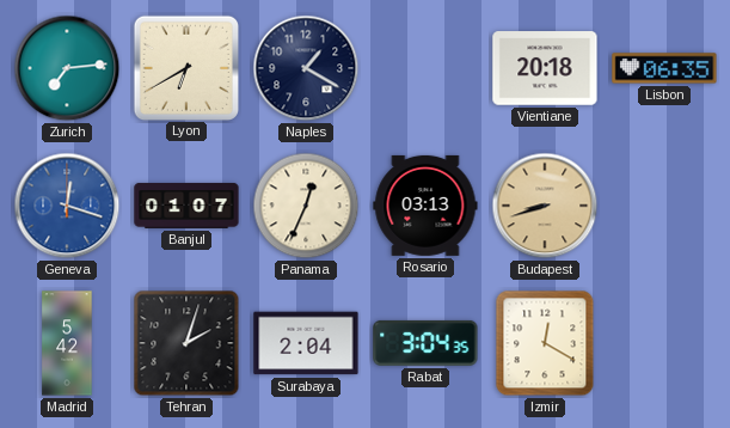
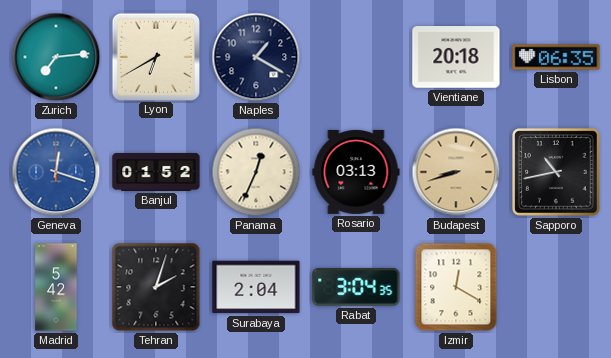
Banjul: 01:07 -> 01:52
Sapporo: none -> 10:43
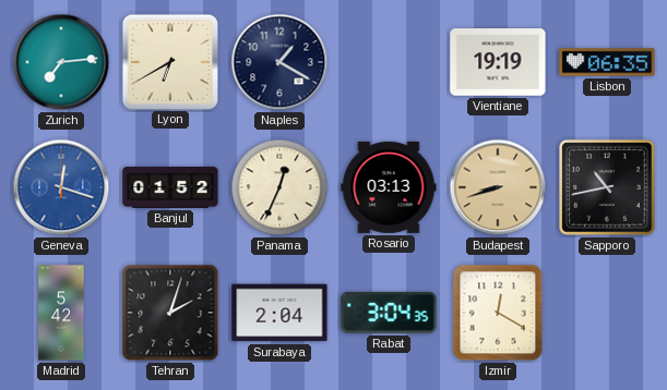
Vientiane: 20:18 -> 19:19
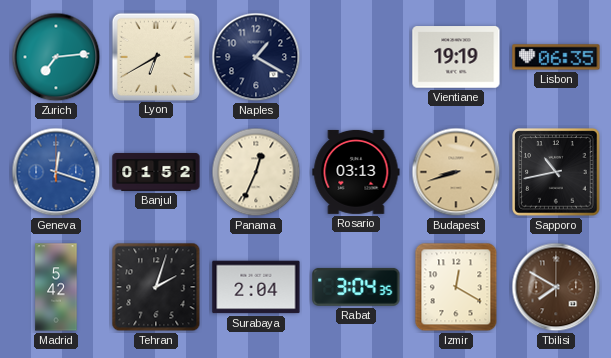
Tbilisi: none -> 7:50
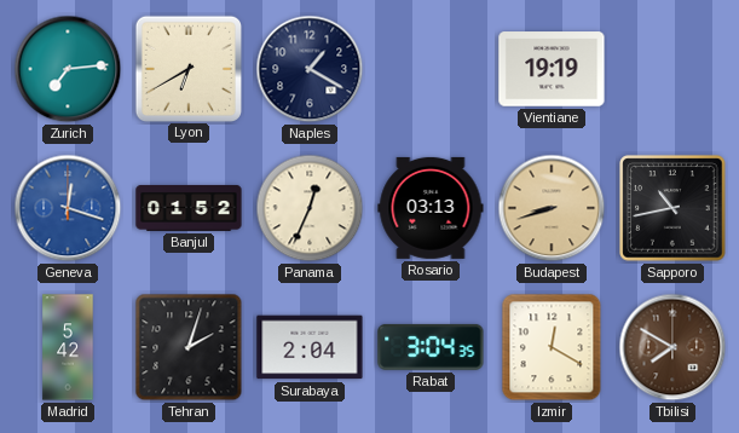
Lisbon: 06:35 -> none
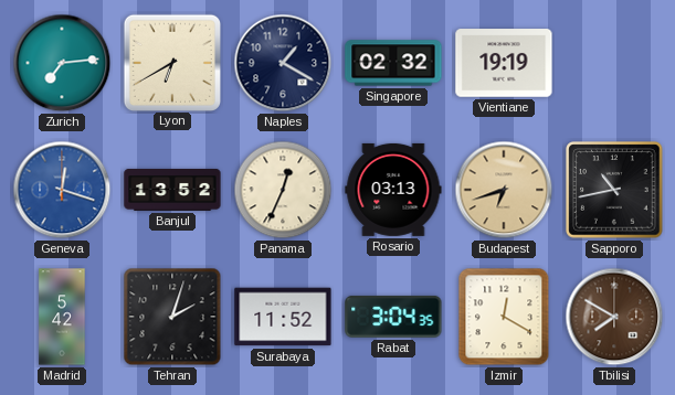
Singapore: none -> 02:32
Banjul: 01:52 -> 13:52
Budapest: 8:42 -> 6:42
Surabaya: 2:04 -> 11:52
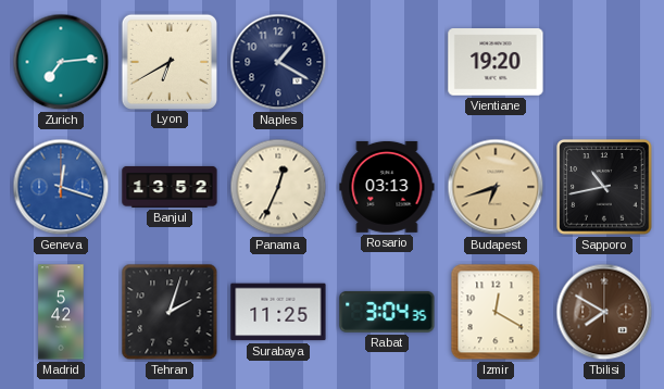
Singapore: 02:32 -> none
Vientiane: 19:19 -> 19:20
Surabaya: 11:52 -> 11:25
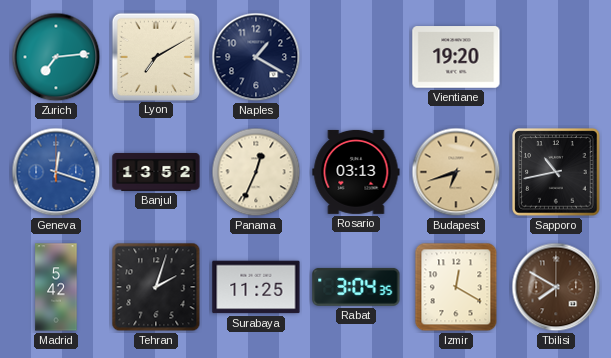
Lyon: 6:40 -> 7:10
